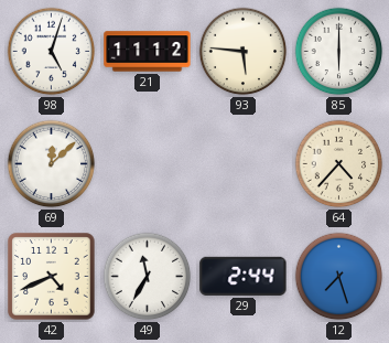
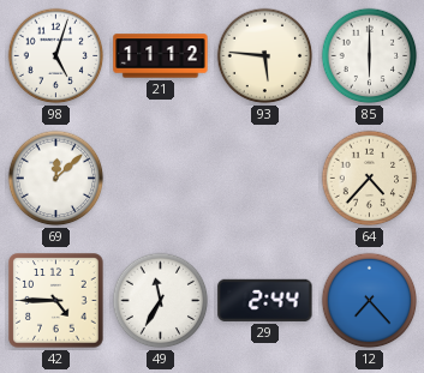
42: 4:41 -> 4:45
12: 7:27 -> 7:23
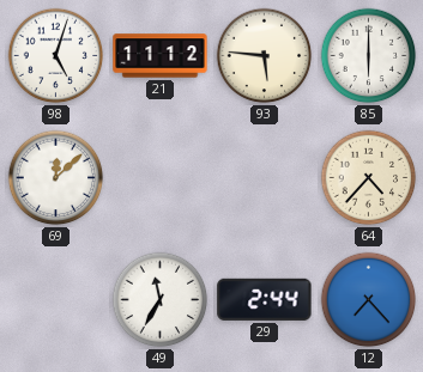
42: 4:45 -> none
